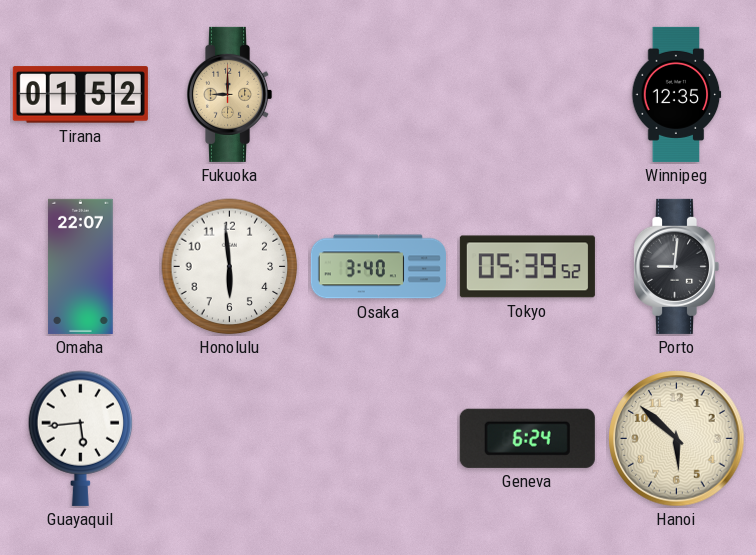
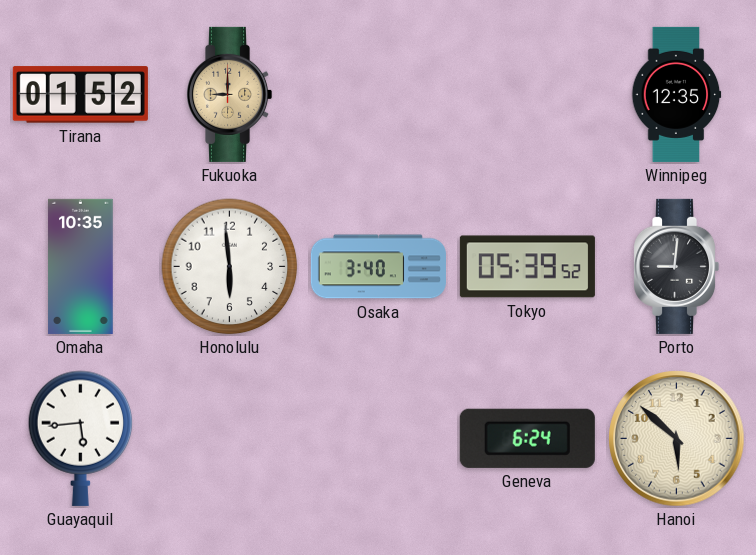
Omaha: 22:07 -> 10:35
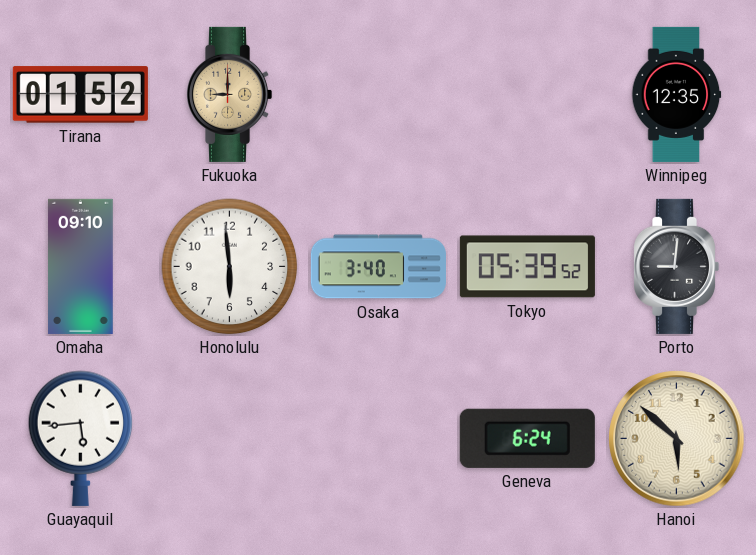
Omaha: 10:35 -> 09:10
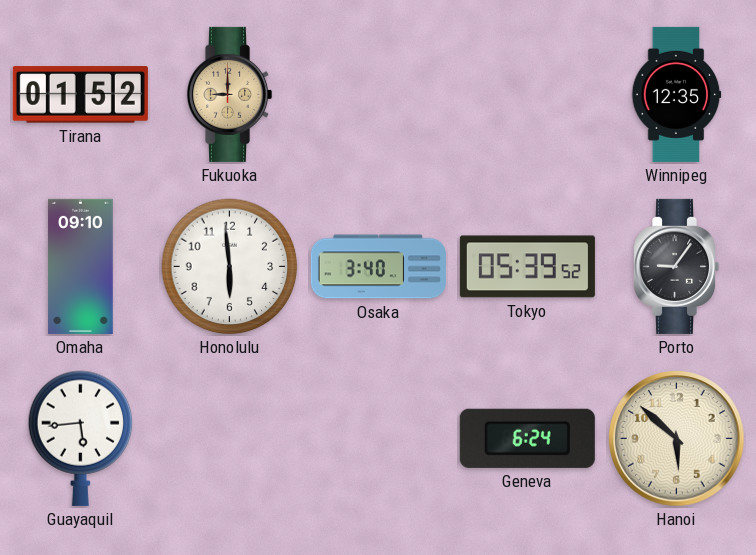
Porto: 9:01 -> 9:06
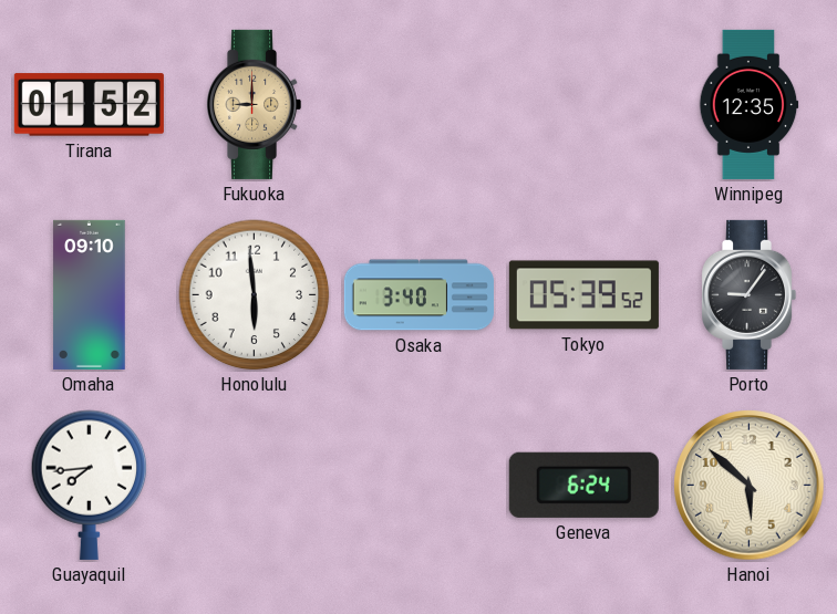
Guayaquil: 5:44 -> 7:44
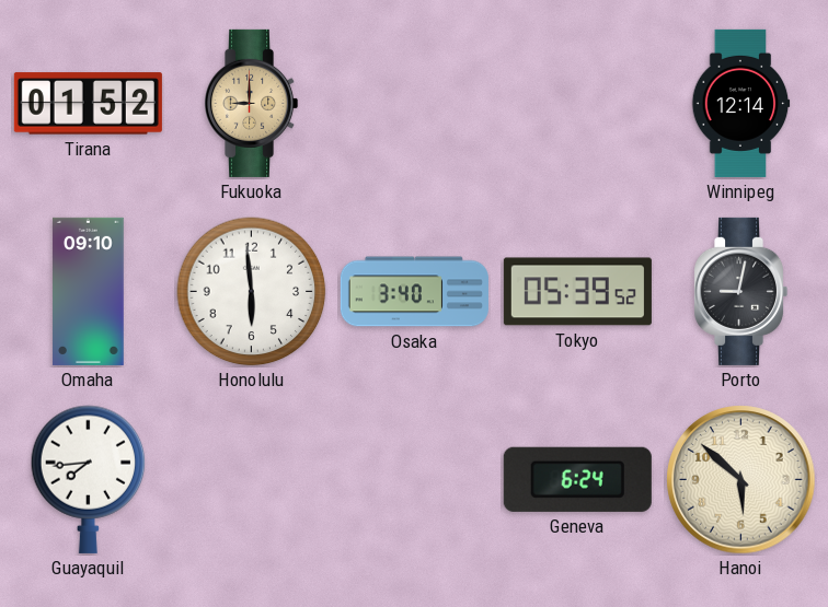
Winnipeg: 12:35 -> 12:14
Porto: 9:06 -> 9:02
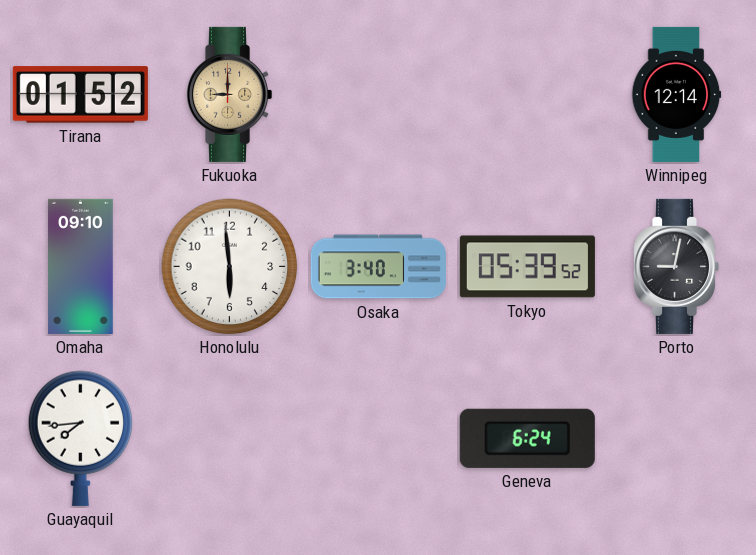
Hanoi: 5:52 -> none
